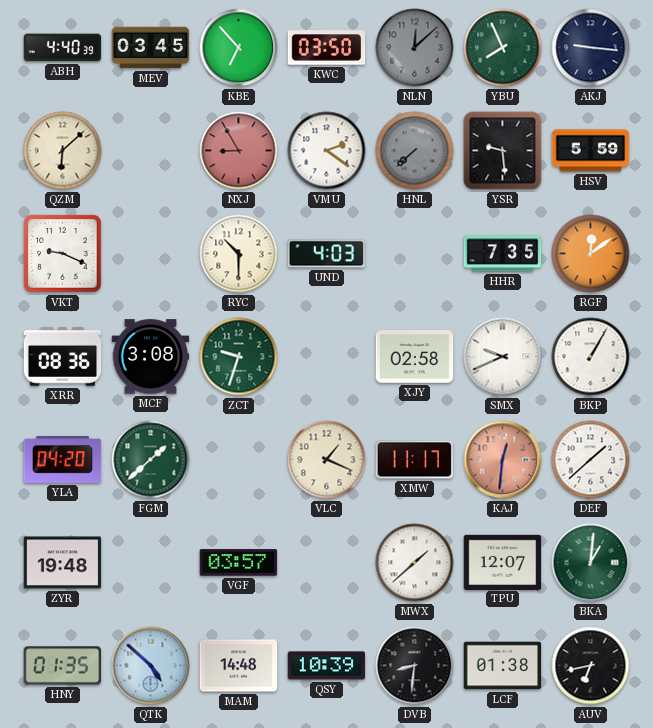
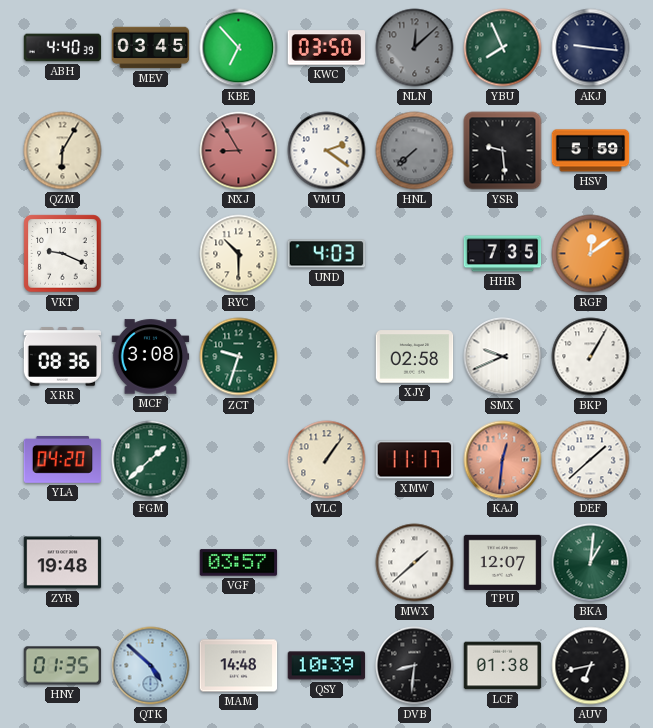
QZM: 6:08 -> 6:05
VLC: 1:19 -> 1:06
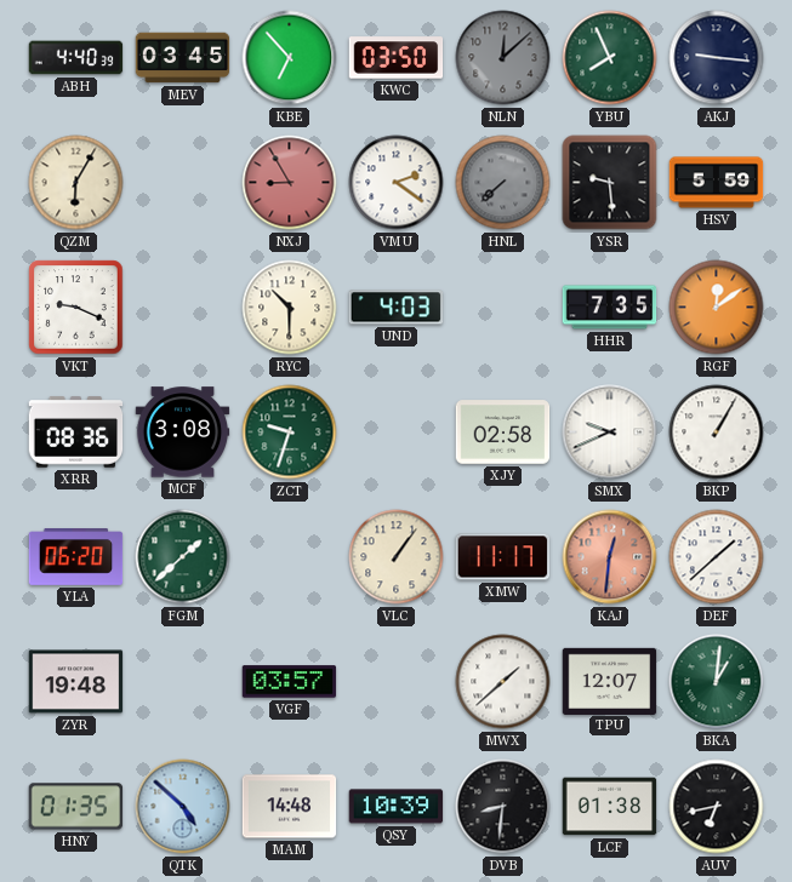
YLA: 04:20 -> 06:20
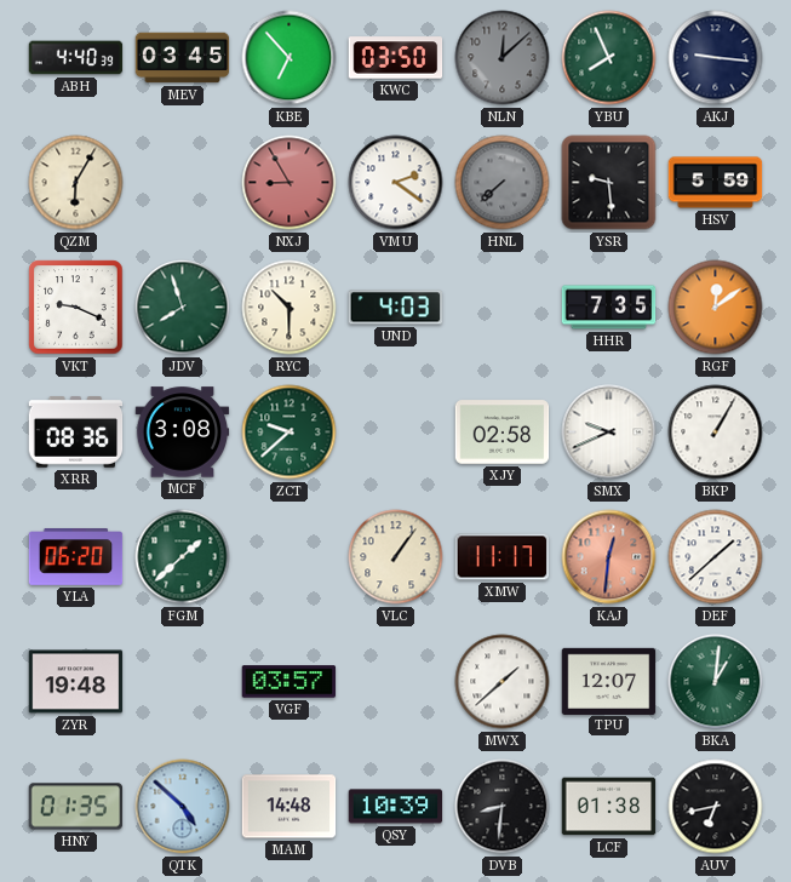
JDV: none -> 7:57
ZCT: 9:33 -> 9:38
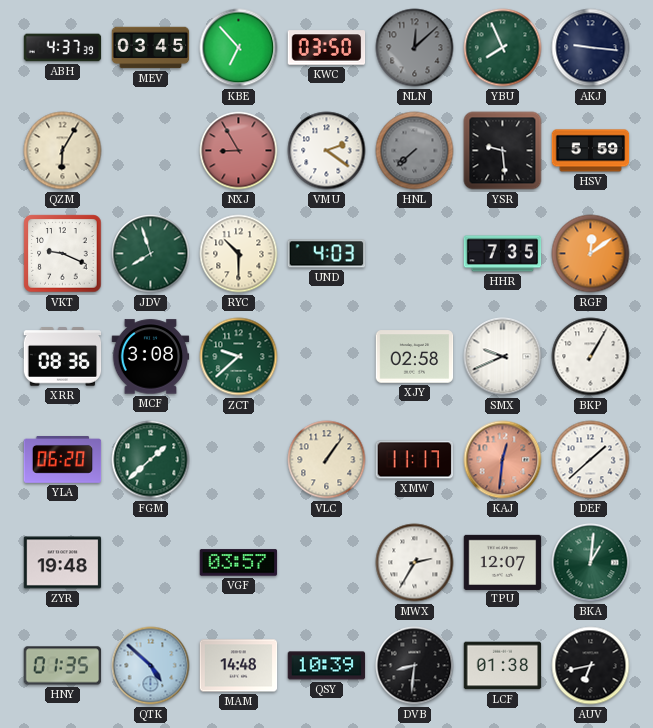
ABH: 4:40 -> 4:37
MWX: 1:38 -> 2:35
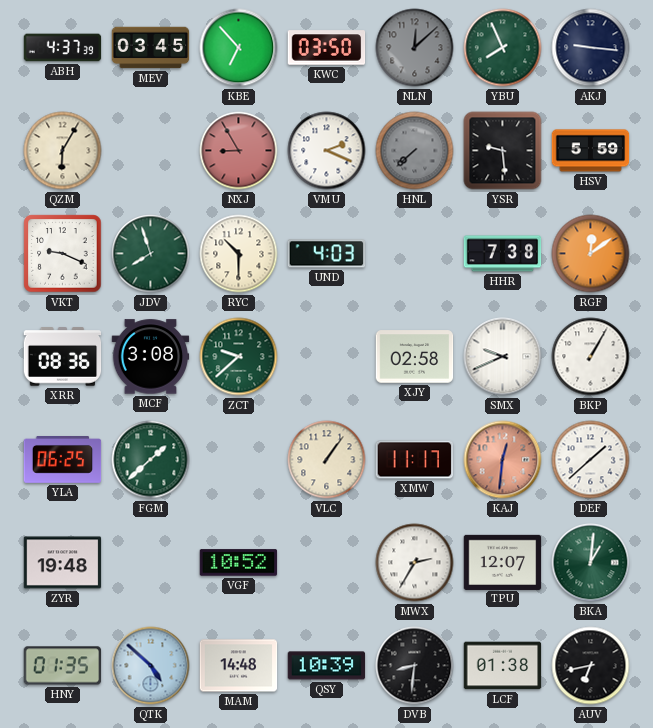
VMU: 2:21 -> 2:19
HHR: 7:35 -> 7:38
YLA: 06:20 -> 06:25
VGF: 03:57 -> 10:52
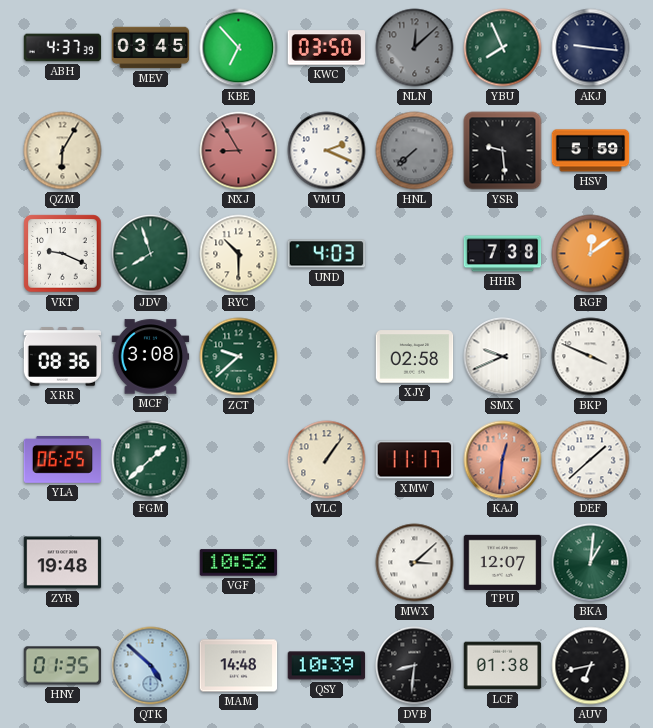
BKP: 1:05 -> 3:49
MWX: 2:35 -> 3:08
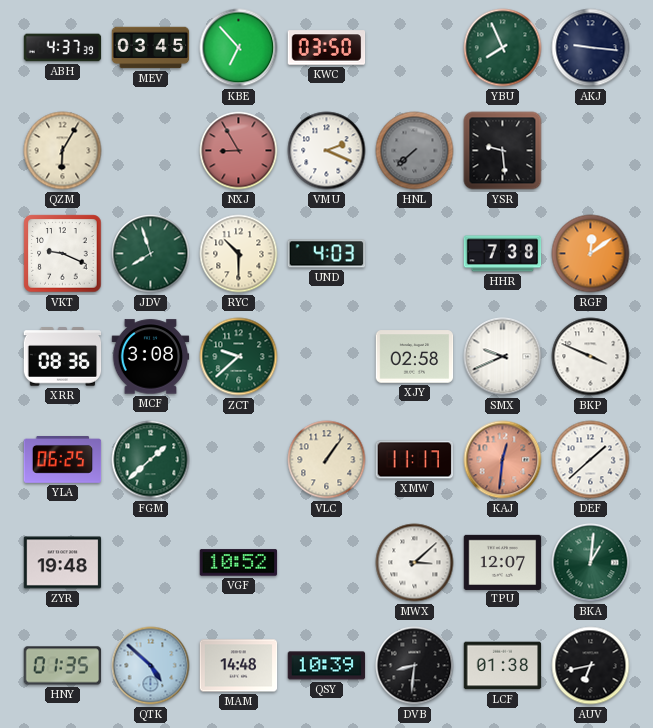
NLN: 12:08 -> none
HSV: 5:59 -> none
